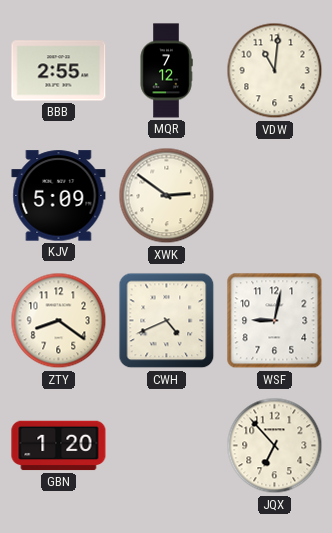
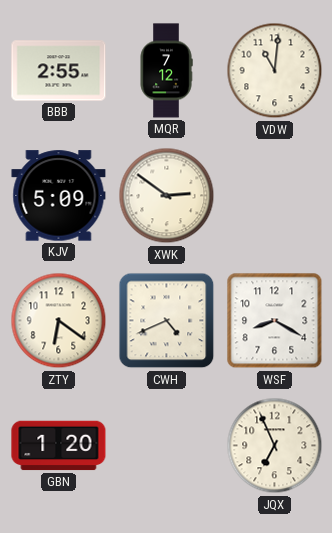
ZTY: 8:21 -> 6:21
WSF: 9:02 -> 8:20
JQX: 6:53 -> 6:56
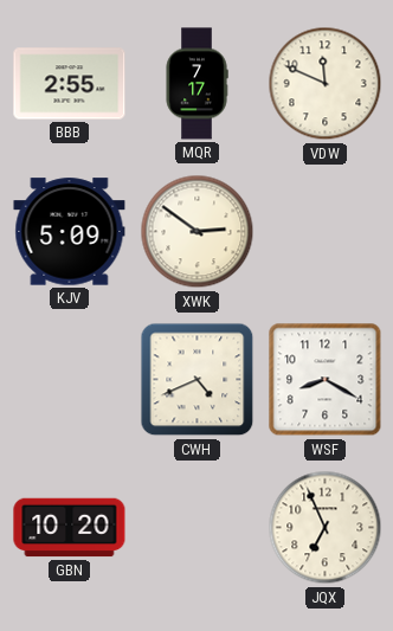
MQR: 7:12 -> 7:17
VDW: 11:01 -> 11:49
ZTY: 6:21 -> none
GBN: 1:20 -> 10:20
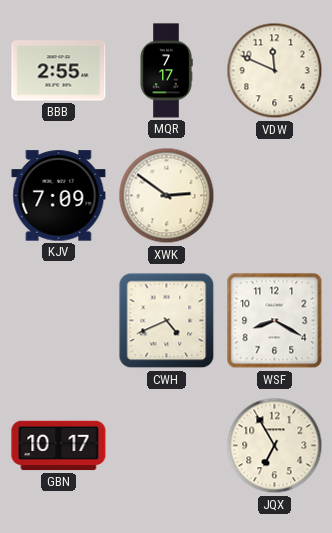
KJV: 5:09 -> 7:09
GBN: 10:20 -> 10:17
JQX: 6:56 -> 6:55
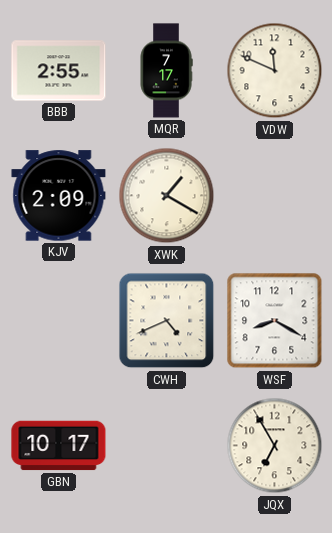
KJV: 7:09 -> 2:09
XWK: 2:51 -> 1:20
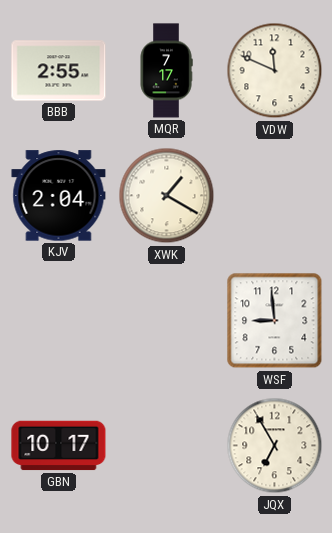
KJV: 2:09 -> 2:04
CWH: 4:41 -> none
WSF: 8:20 -> 8:59
